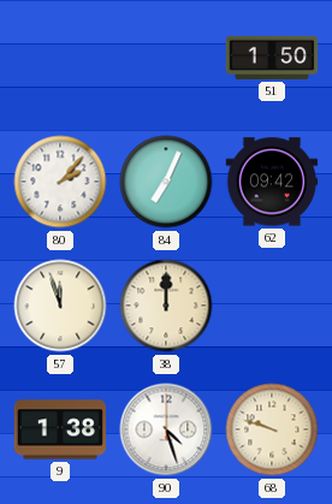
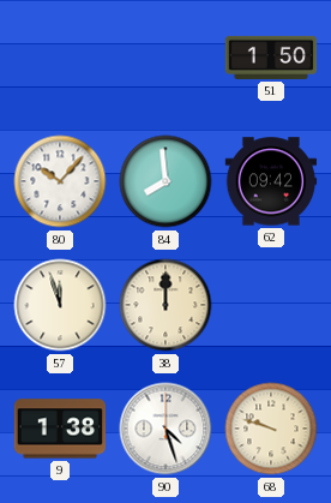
80: 2:07 -> 10:07
84: 7:04 -> 7:59
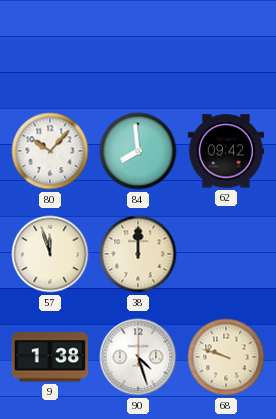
51: 1:50 -> none
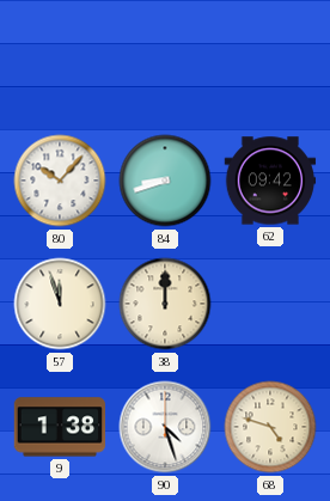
84: 7:59 -> 8:42
68: 9:48 -> 4:48
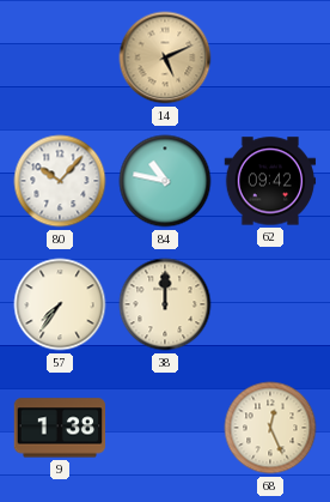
14: none -> 5:11
84: 8:42 -> 10:47
57: 11:57 -> 7:36
90: 4:27 -> none
68: 4:48 -> 12:26
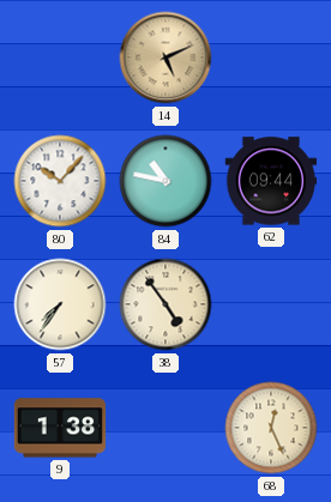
62: 09:42 -> 09:44
38: 12:00 -> 4:54
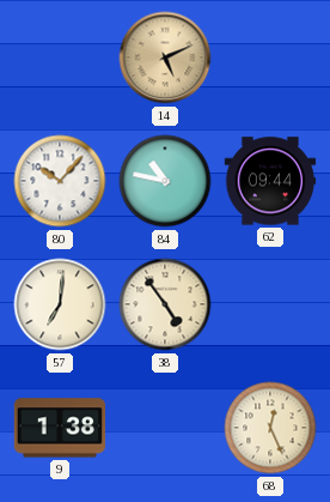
57: 7:36 -> 7:01
